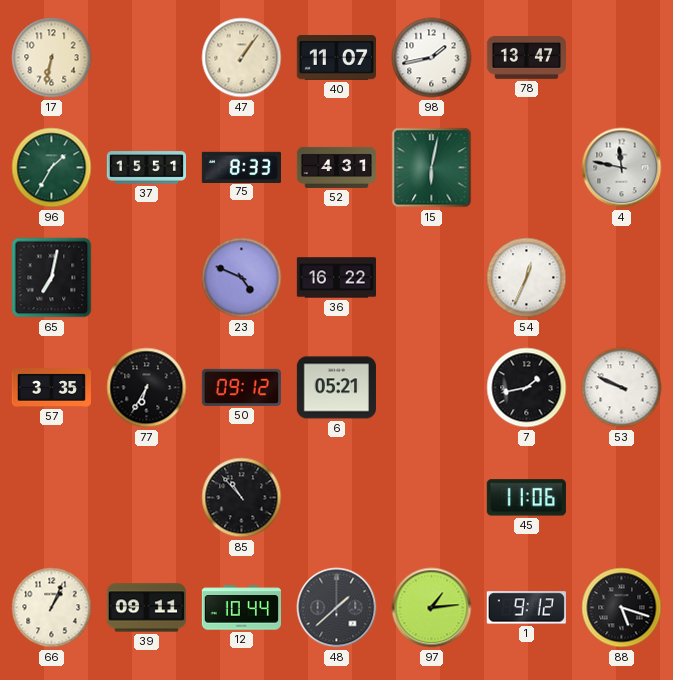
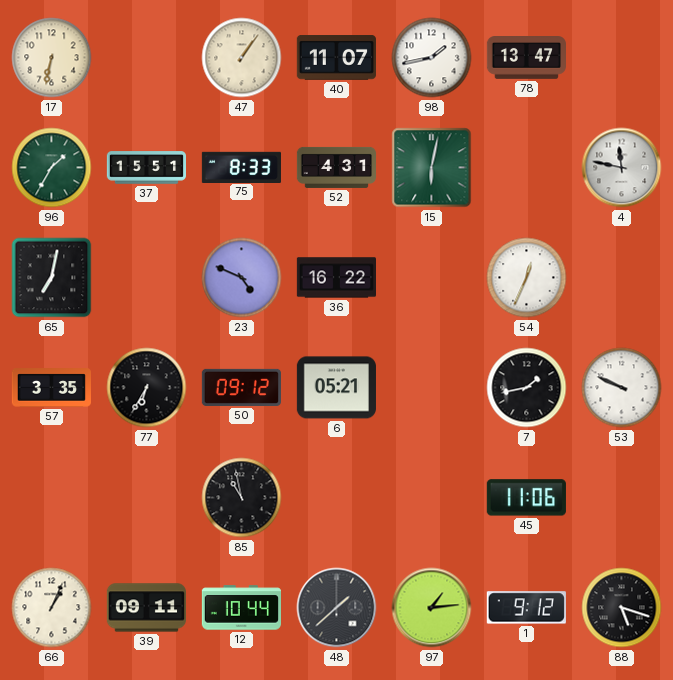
85: 10:53 -> 10:58
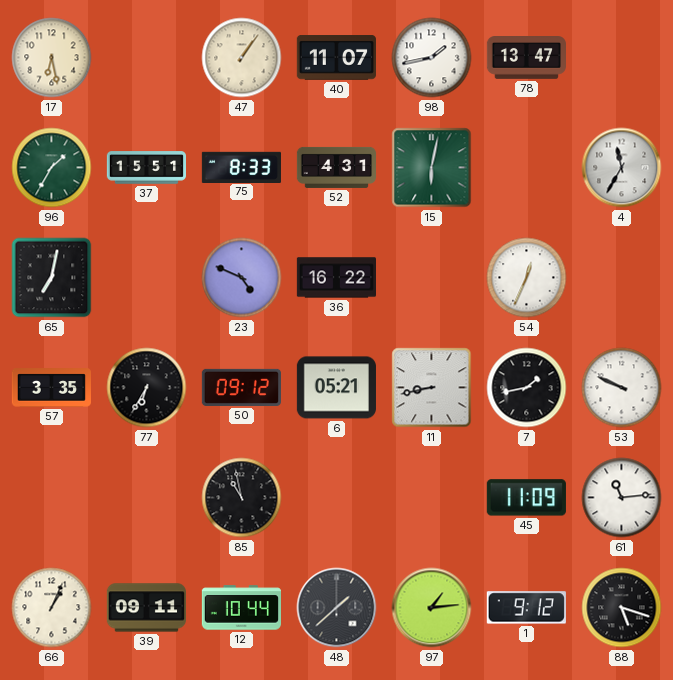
17: 6:32 -> 6:28
4: 11:47 -> 11:35
11: none -> 8:43
45: 11:06 -> 11:09
61: none -> 11:14
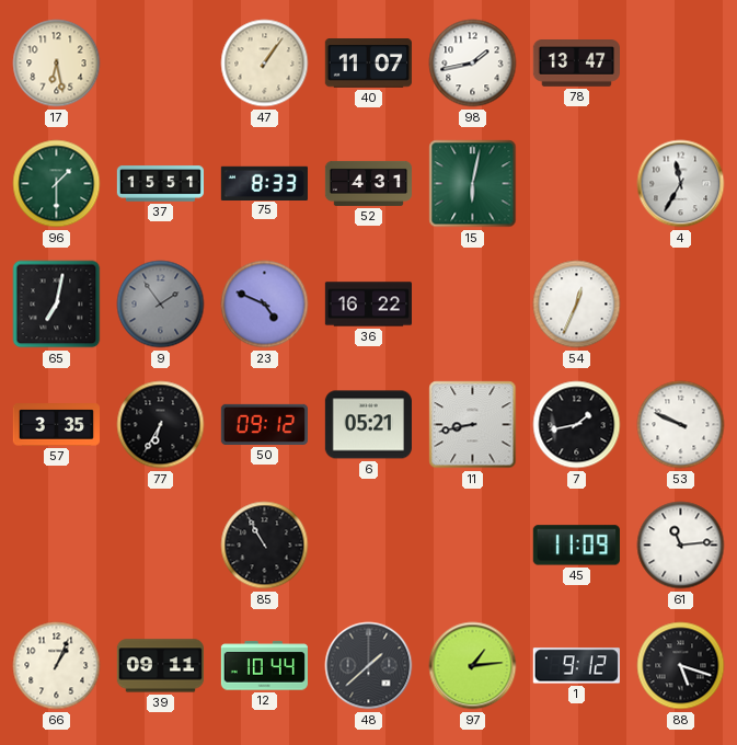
96: 1:35 -> 1:30
9: none -> 1:54
85: 10:58 -> 10:55
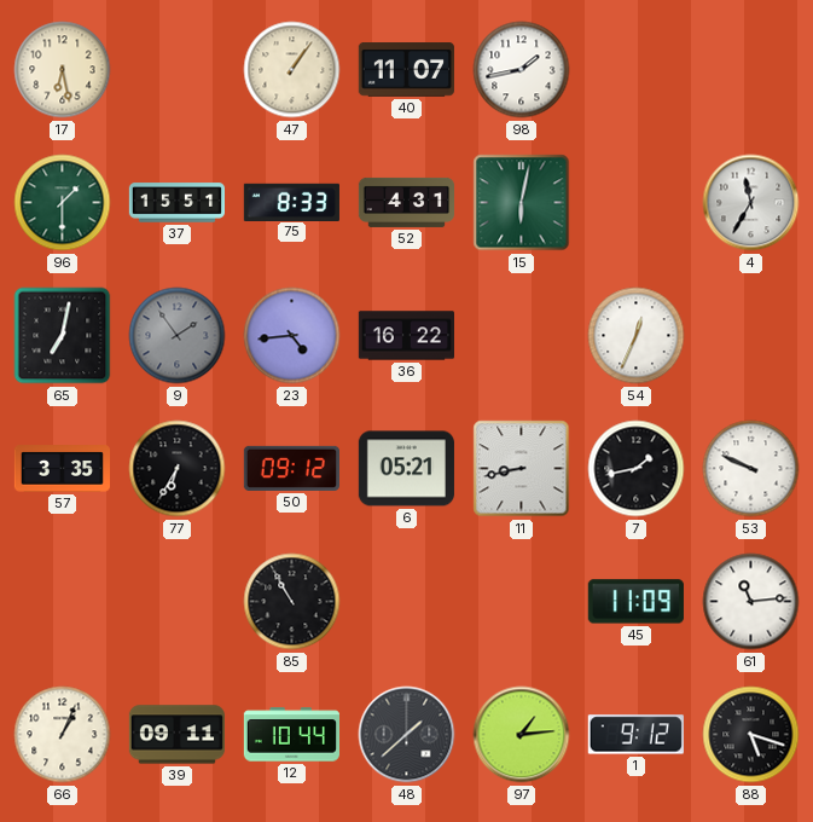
78: 13:47 -> none
23: 4:49 -> 4:44
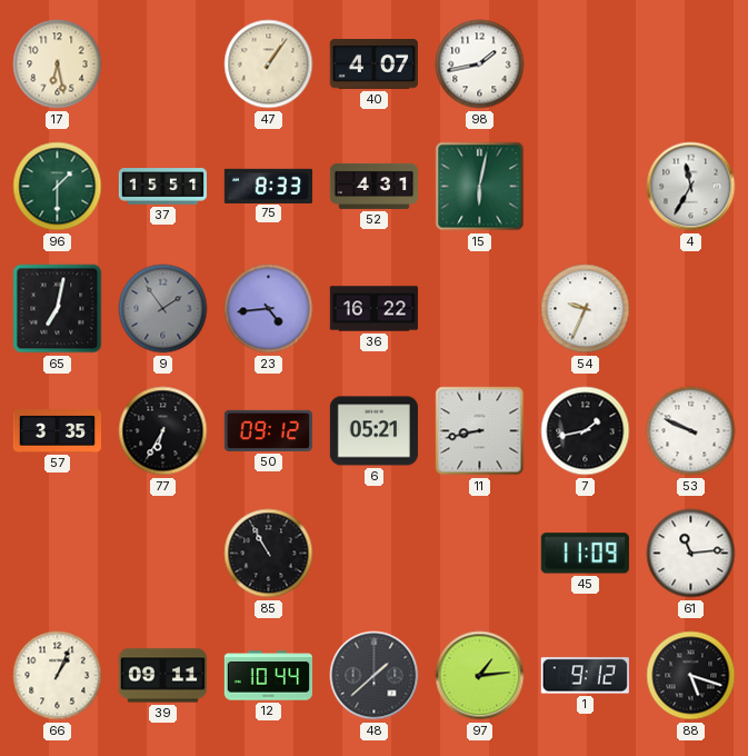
40: 11:07 -> 4:07
54: 12:34 -> 9:34
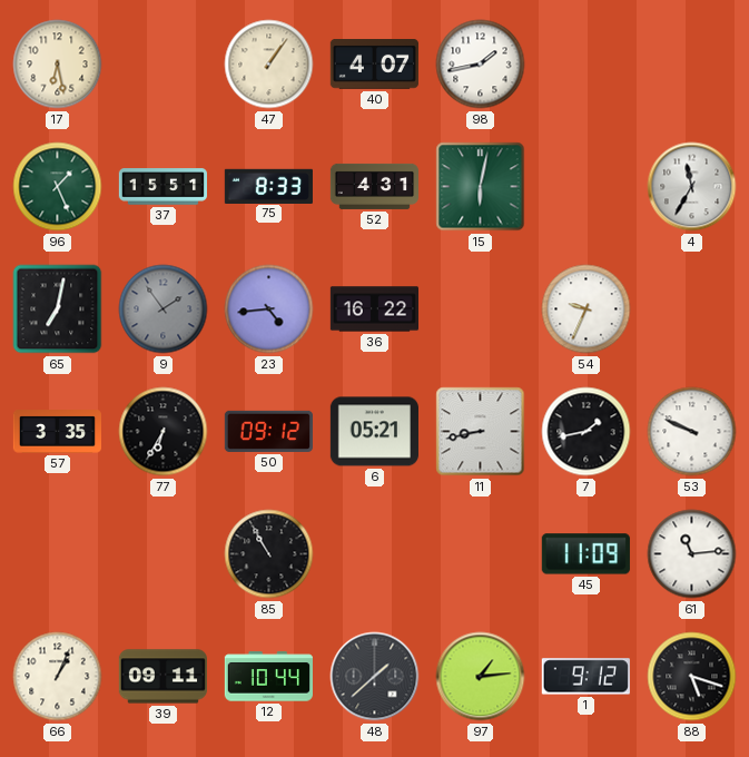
96: 1:30 -> 1:26
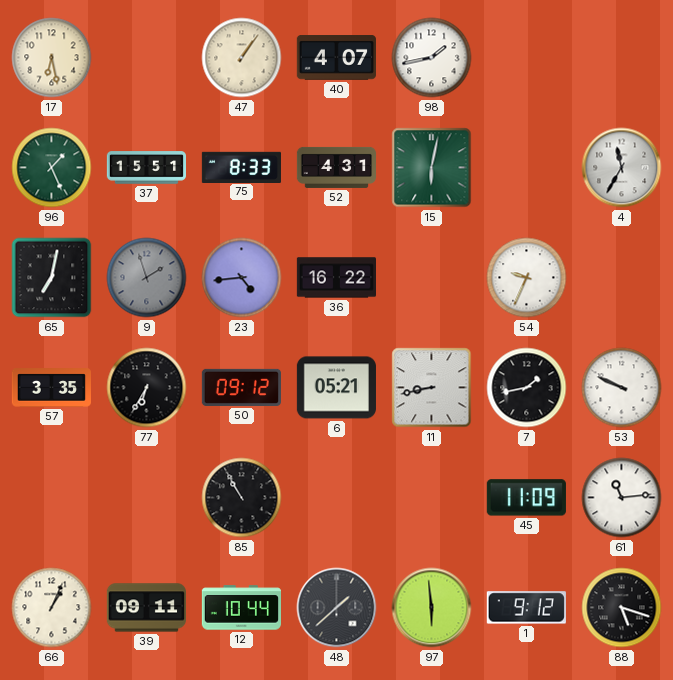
9: 1:54 -> 1:57
97: 1:14 -> 5:59
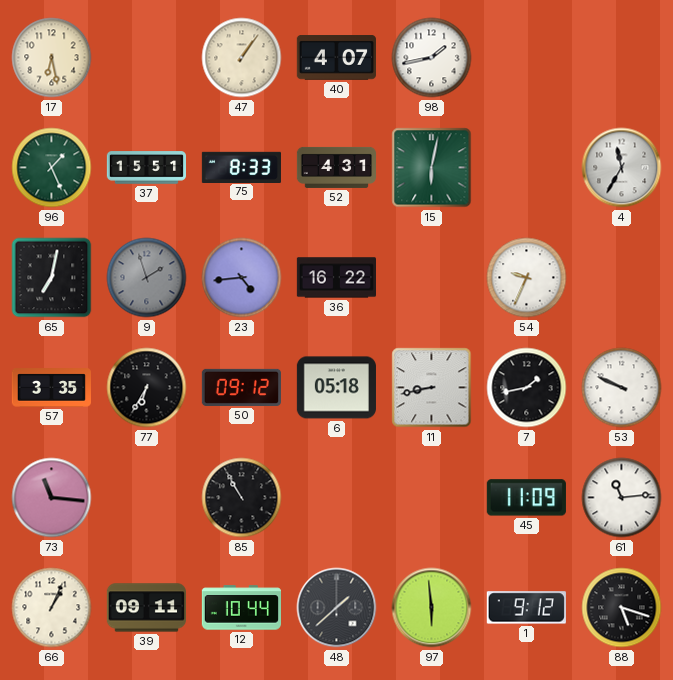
6: 05:21 -> 05:18
73: none -> 11:16
